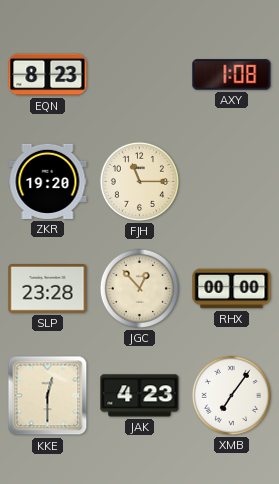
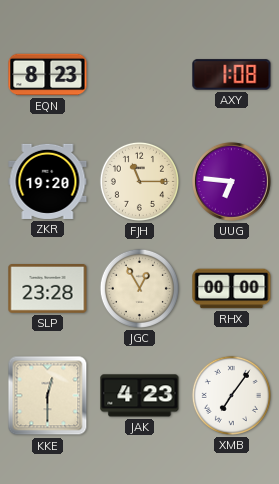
UUG: none -> 6:46
JGC: 12:53 -> 12:55
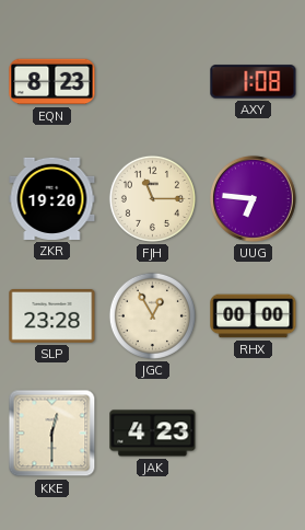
XMB: 7:06 -> none
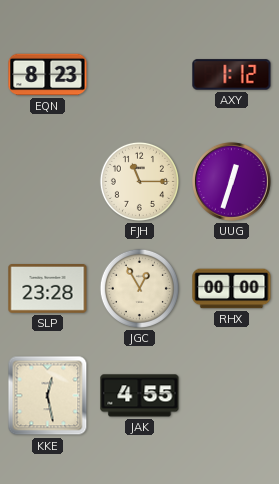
AXY: 1:08 -> 1:12
ZKR: 19:20 -> none
UUG: 6:46 -> 12:33
KKE: 12:30 -> 12:28
JAK: 4:23 -> 4:55
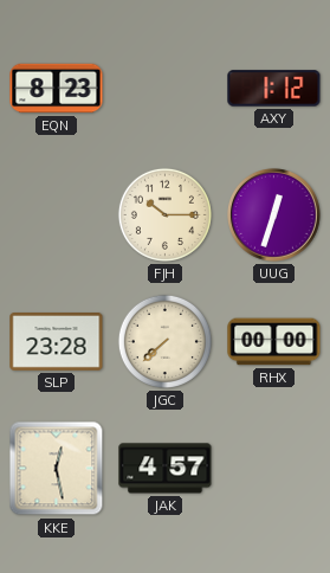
FJH: 11:15 -> 10:15
JGC: 12:55 -> 7:38
JAK: 4:55 -> 4:57
